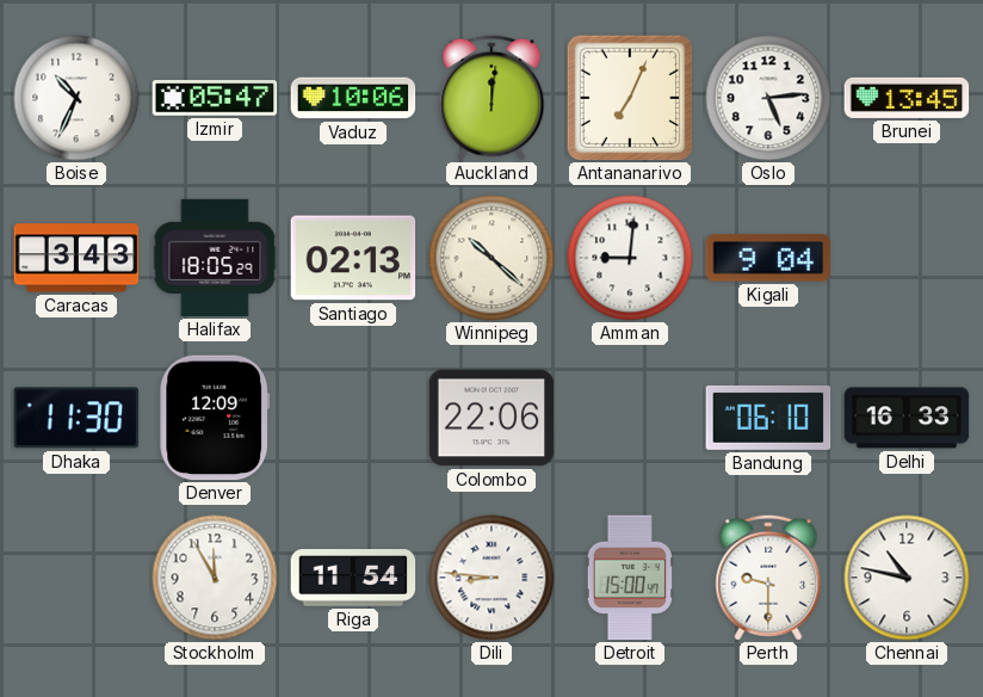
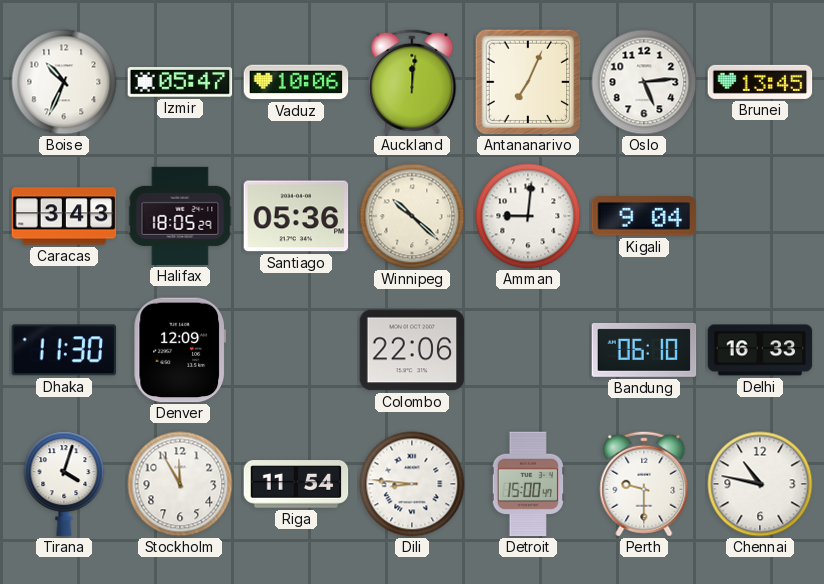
Santiago: 02:13 -> 05:36
Tirana: none -> 4:03
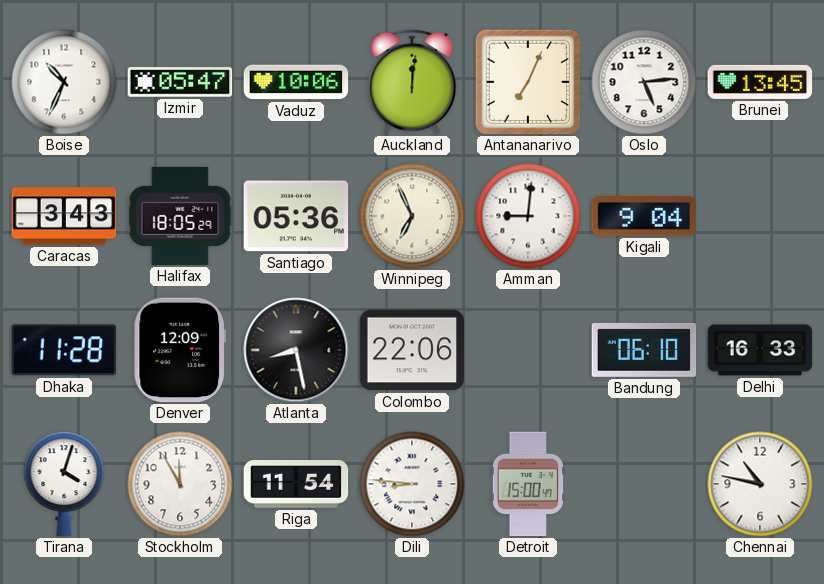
Winnipeg: 10:22 -> 6:56
Dhaka: 11:30 -> 11:28
Atlanta: none -> 8:28
Perth: 9:30 -> none
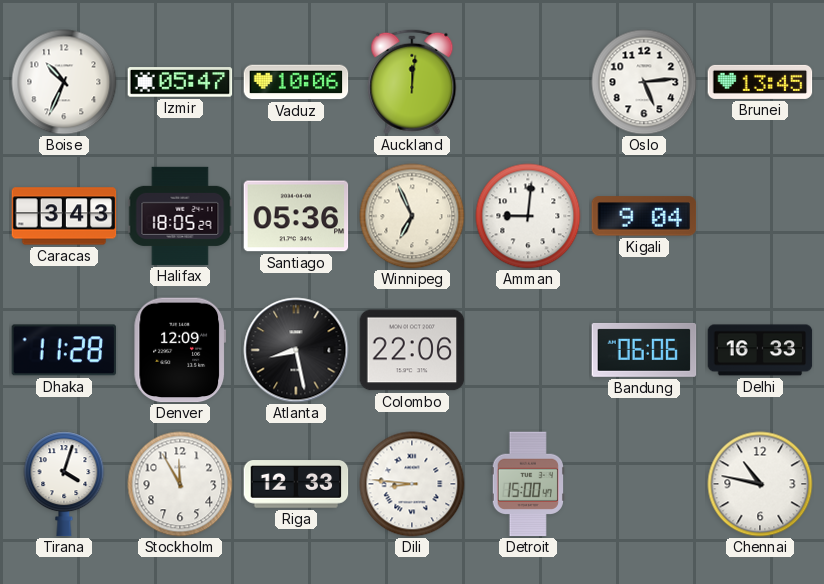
Antananarivo: 7:04 -> none
Bandung: 06:10 -> 06:06
Riga: 11:54 -> 12:33
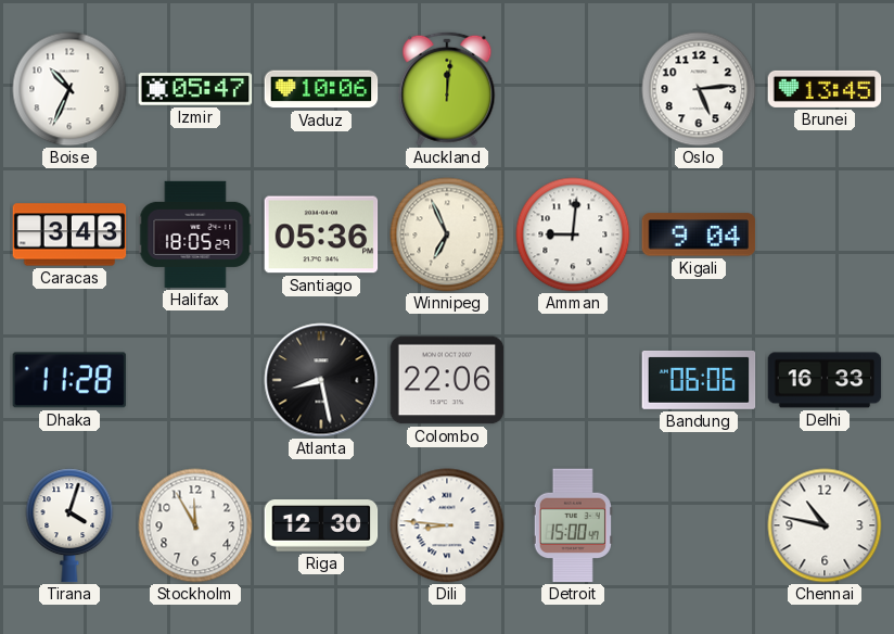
Denver: 12:09 -> none
Riga: 12:33 -> 12:30
